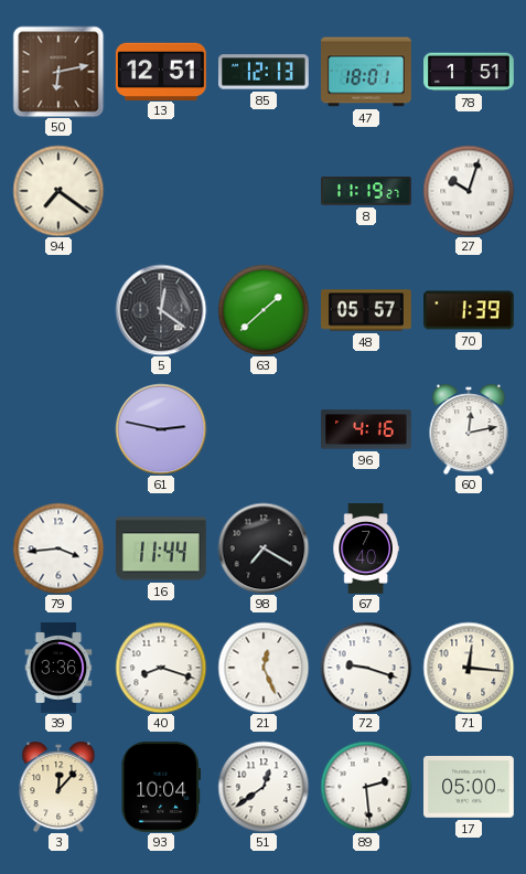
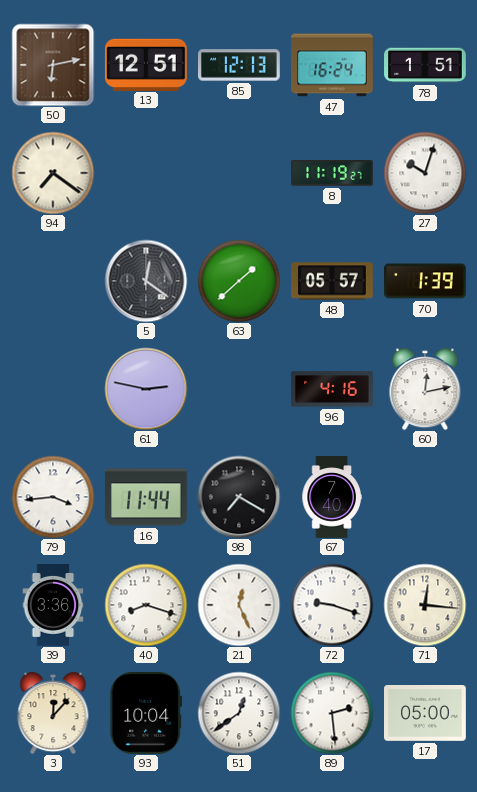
47: 18:01 -> 16:24
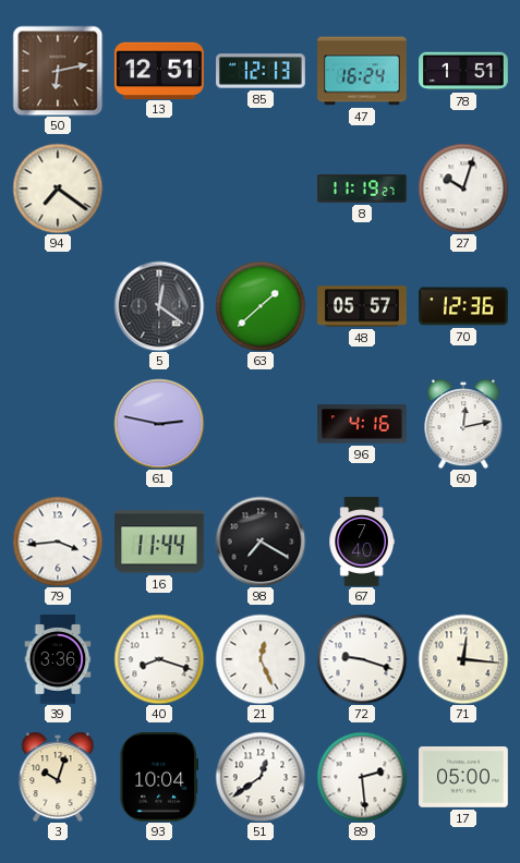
70: 1:39 -> 12:36
3: 12:07 -> 10:03
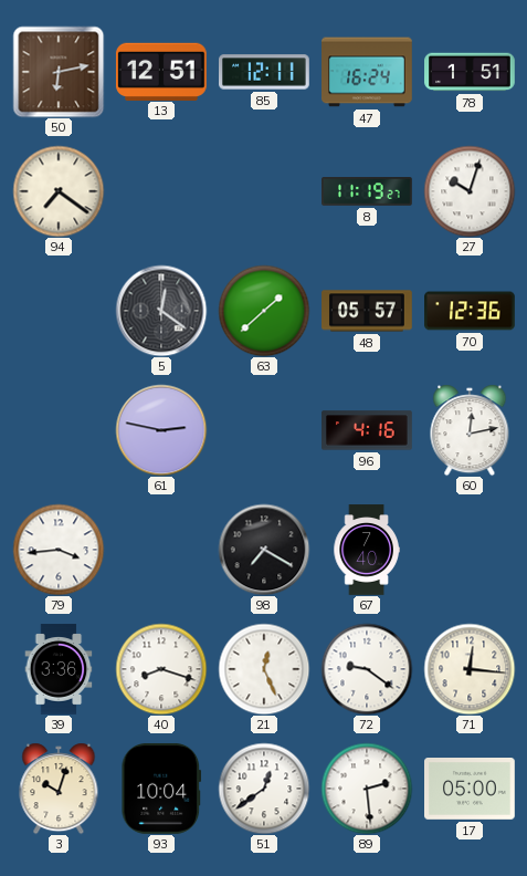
85: 12:13 -> 12:11
16: 11:44 -> none
72: 9:18 -> 9:21
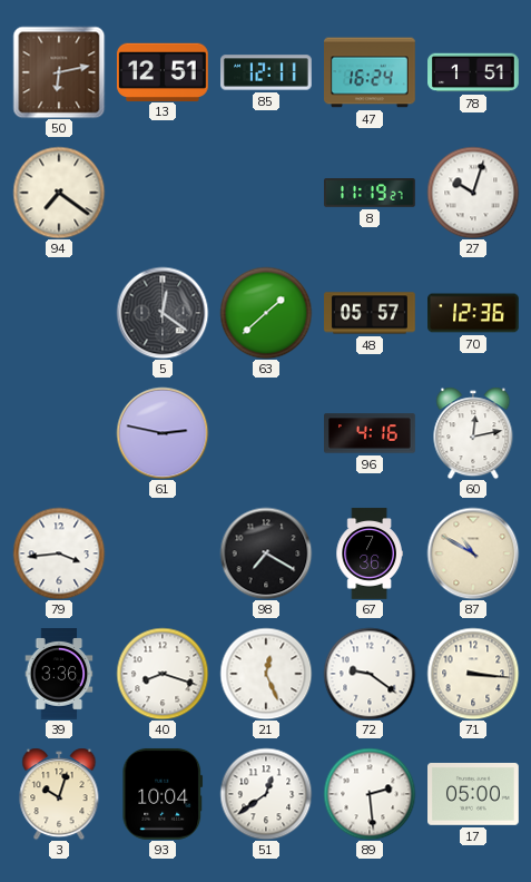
67: 7:40 -> 7:36
87: none -> 10:50
71: 12:16 -> 3:16
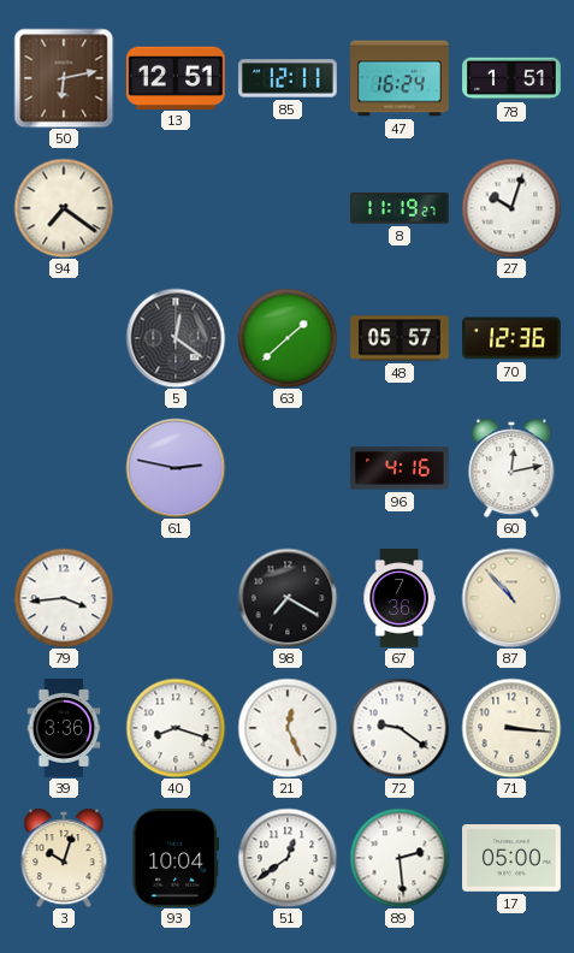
87: 10:50 -> 10:53
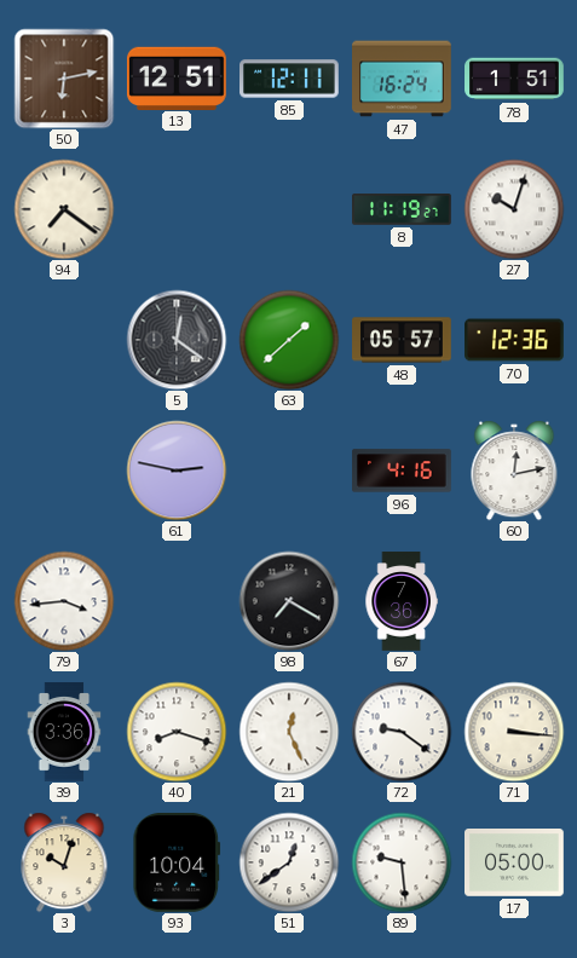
87: 10:53 -> none
89: 2:29 -> 9:29
